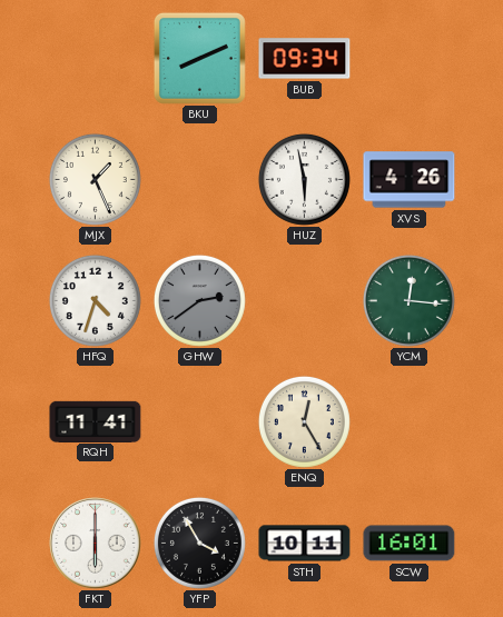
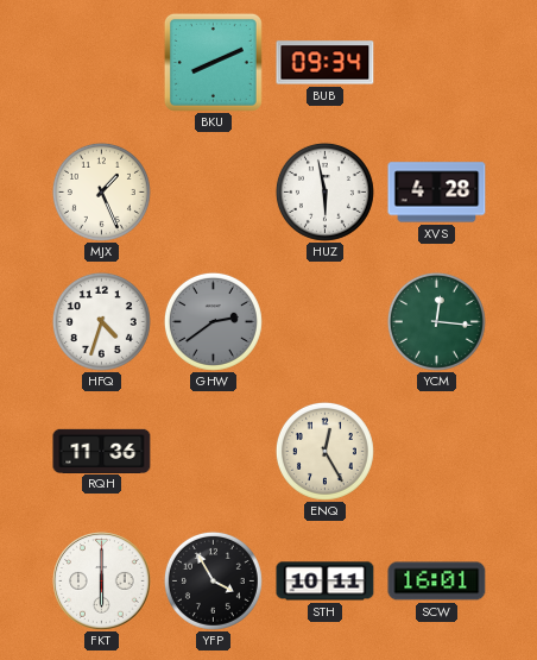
XVS: 4:26 -> 4:28
RQH: 11:41 -> 11:36
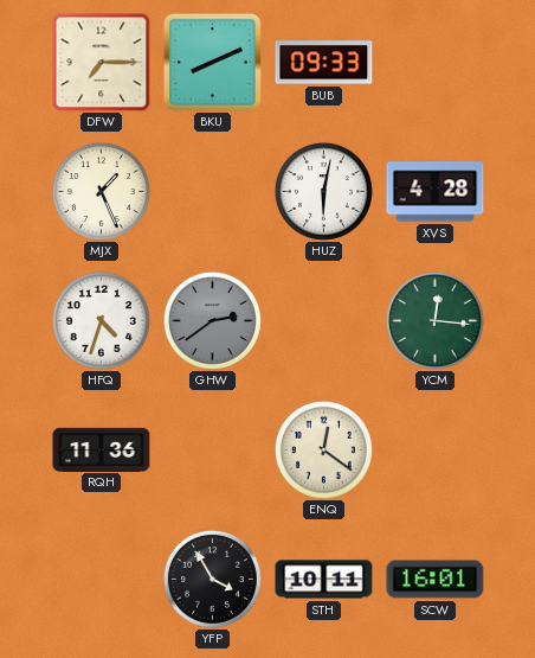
DFW: none -> 7:15
BUB: 09:34 -> 09:33
HUZ: 5:58 -> 6:02
ENQ: 12:25 -> 12:21
FKT: 6:00 -> none
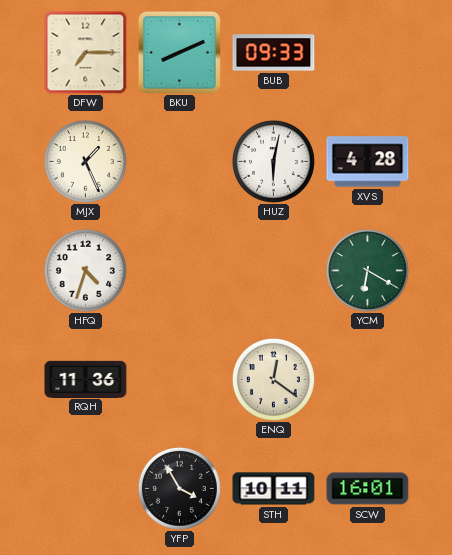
GHW: 2:39 -> none
YCM: 12:16 -> 6:20
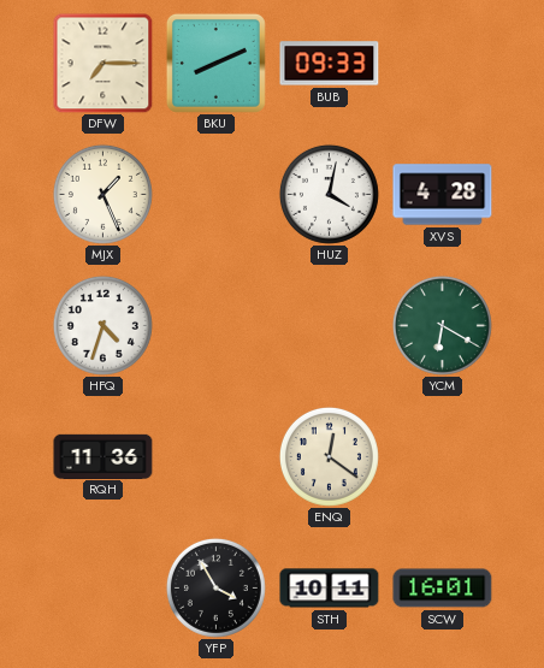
HUZ: 6:02 -> 4:02
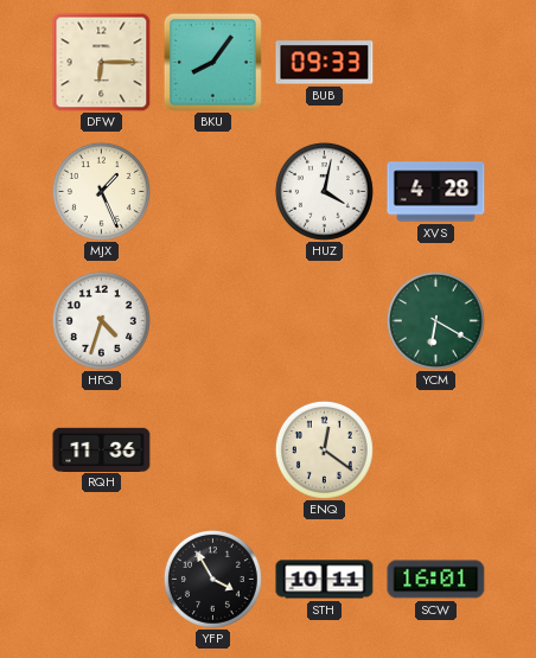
DFW: 7:15 -> 6:15
BKU: 8:11 -> 8:06
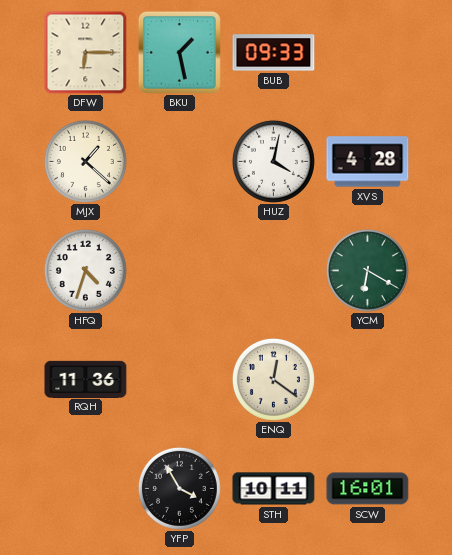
BKU: 8:06 -> 1:28
MJX: 1:26 -> 1:22
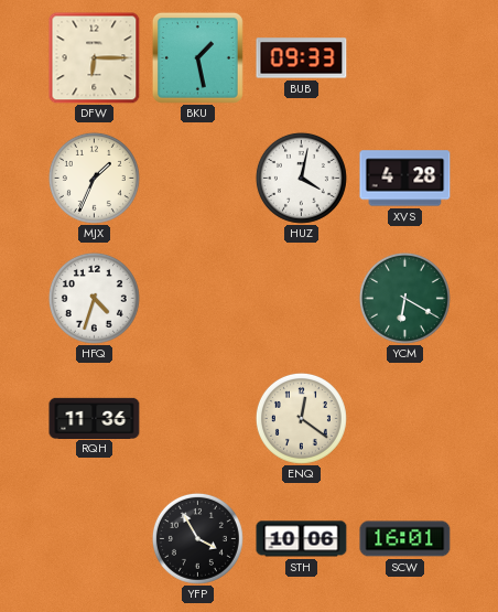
MJX: 1:22 -> 1:34
STH: 10:11 -> 10:06
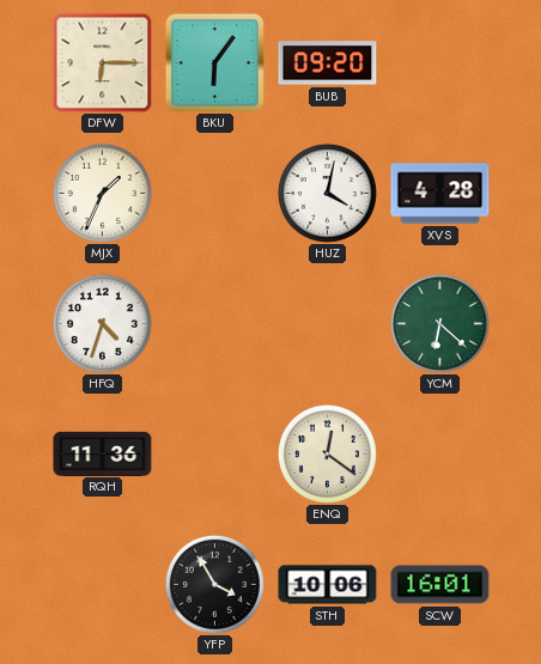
BKU: 1:28 -> 6:06
BUB: 09:33 -> 09:20
YCM: 6:20 -> 6:22
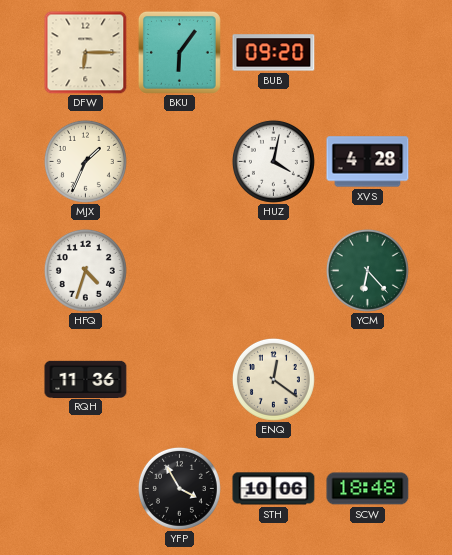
YCM: 6:22 -> 6:23
SCW: 16:01 -> 18:48
